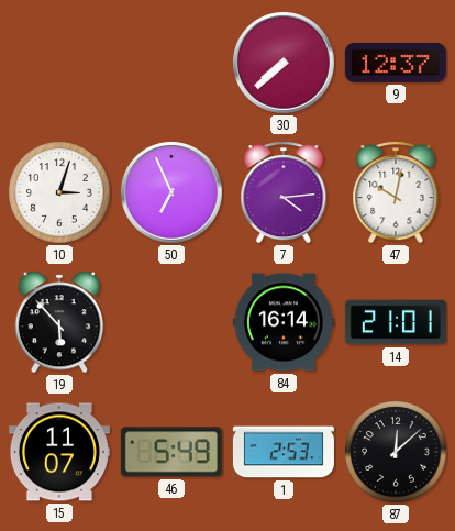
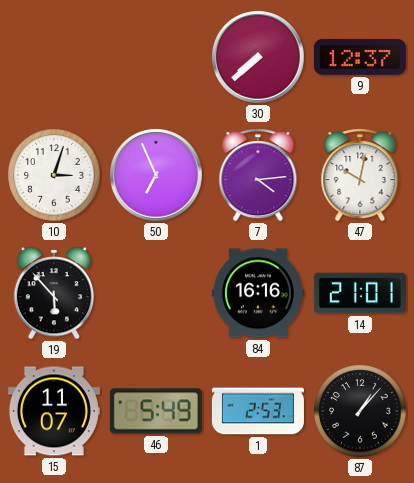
84: 16:14 -> 16:16
87: 12:08 -> 1:07
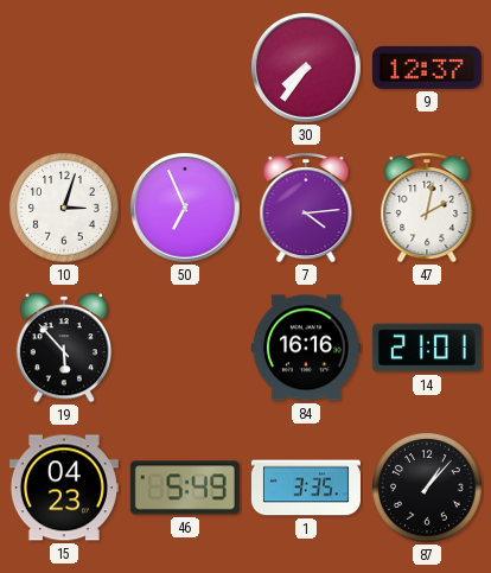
30: 7:38 -> 7:36
47: 10:02 -> 2:02
15: 11:07 -> 04:23
1: 2:53 -> 3:35
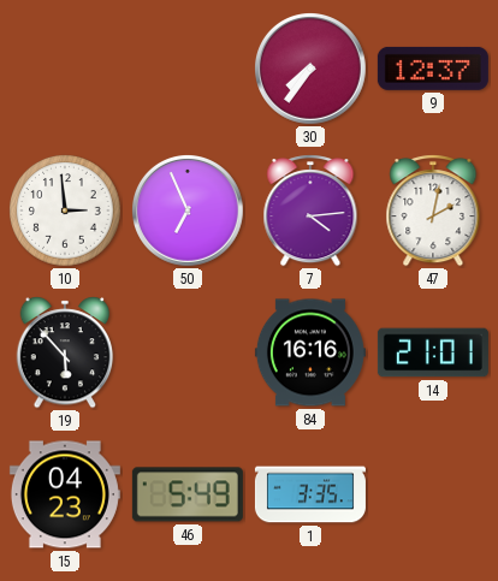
10: 3:03 -> 2:59
87: 1:07 -> none
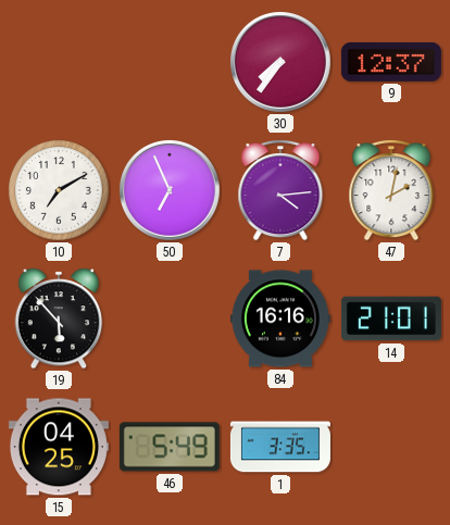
10: 2:59 -> 7:10
15: 04:23 -> 04:25
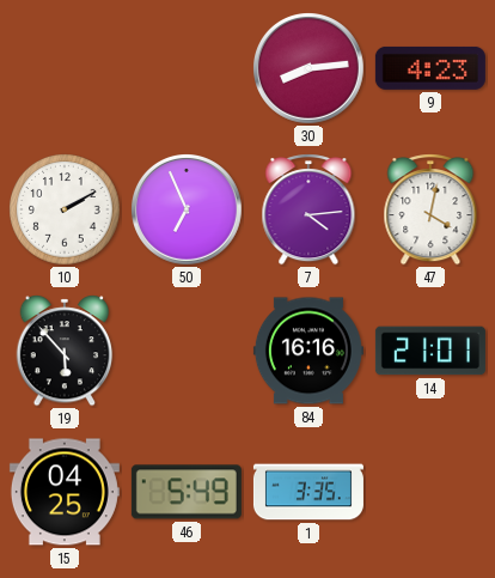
30: 7:36 -> 8:14
9: 12:37 -> 4:23
10: 7:10 -> 2:10
47: 2:02 -> 4:02
